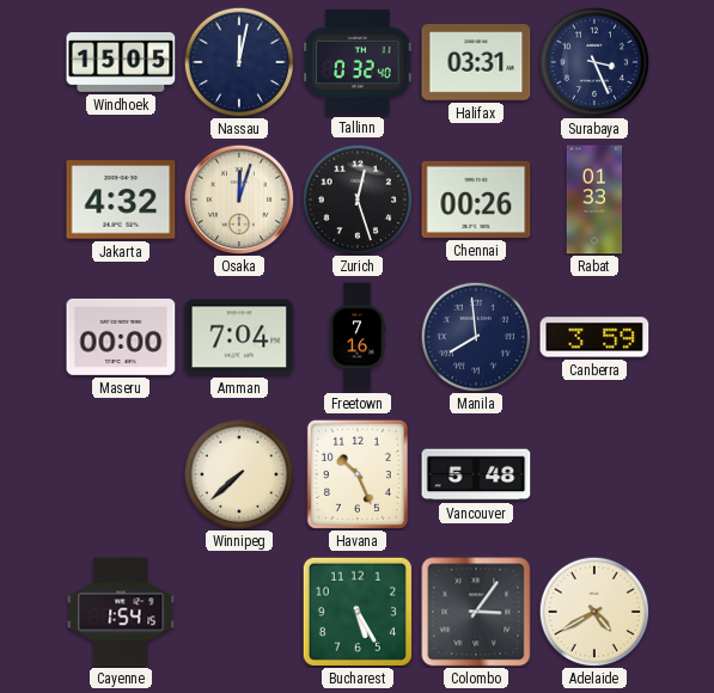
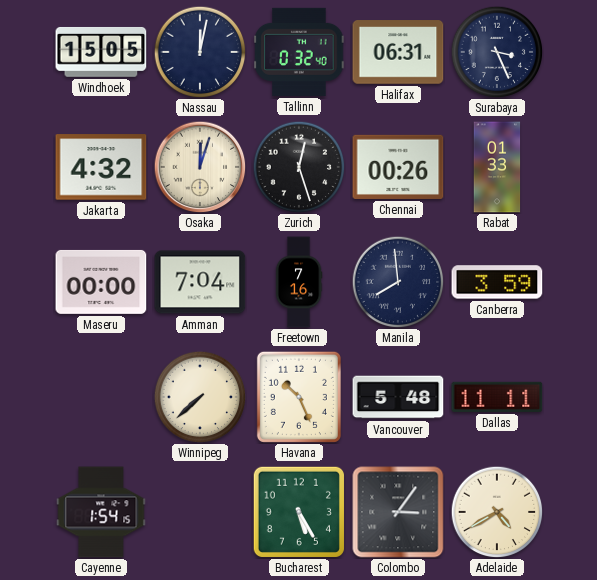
Halifax: 03:31 -> 06:31
Dallas: none -> 11:11
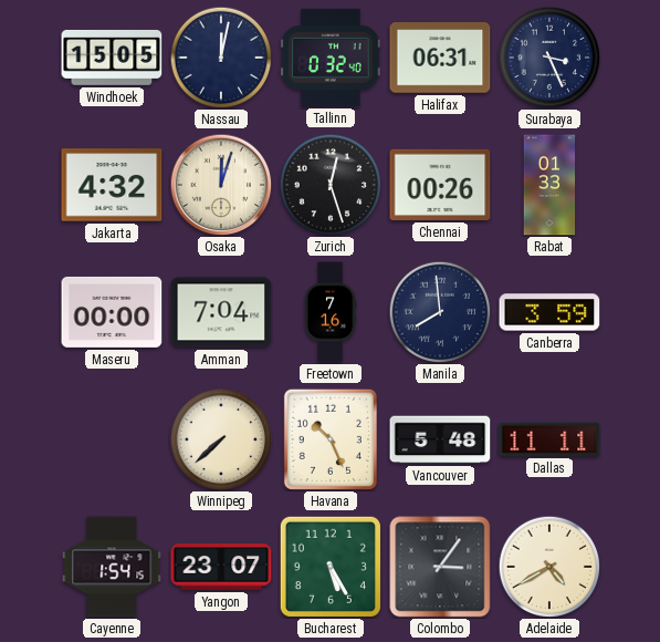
Yangon: none -> 23:07
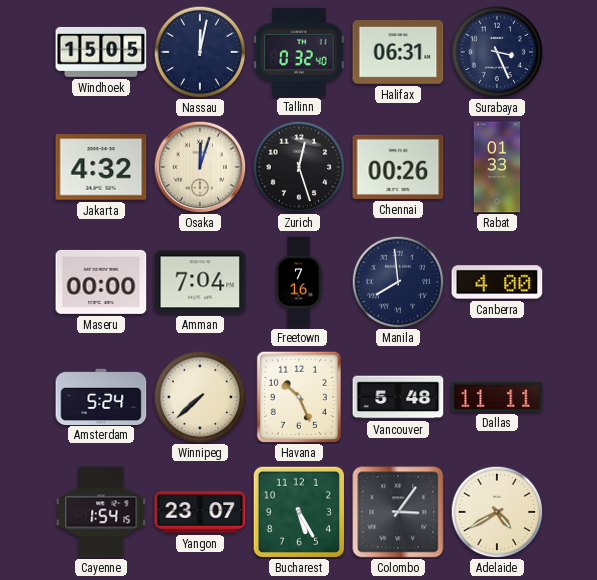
Canberra: 3:59 -> 4:00
Amsterdam: none -> 5:24
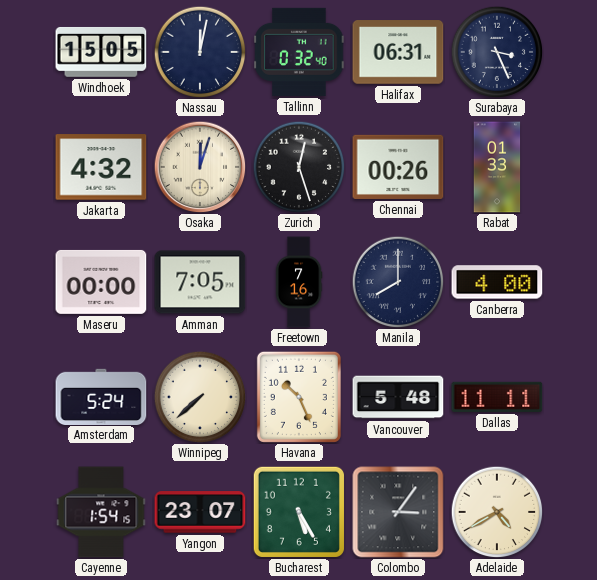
Amman: 7:04 -> 7:05
Manila: 7:59 -> 8:00
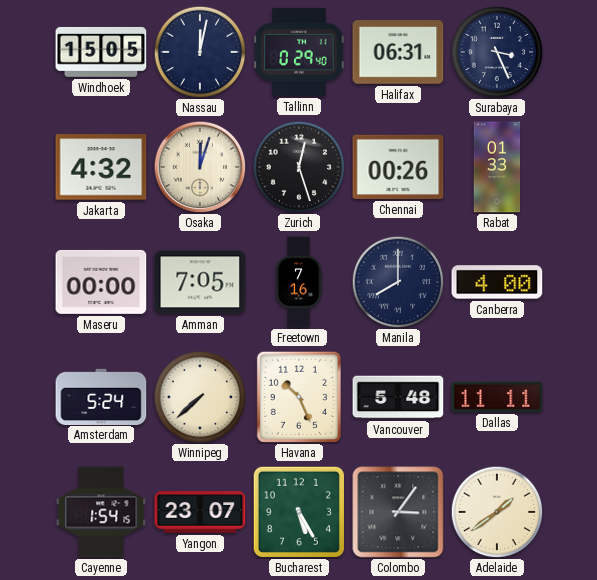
Tallinn: 0:32 -> 0:29
Adelaide: 4:40 -> 1:39
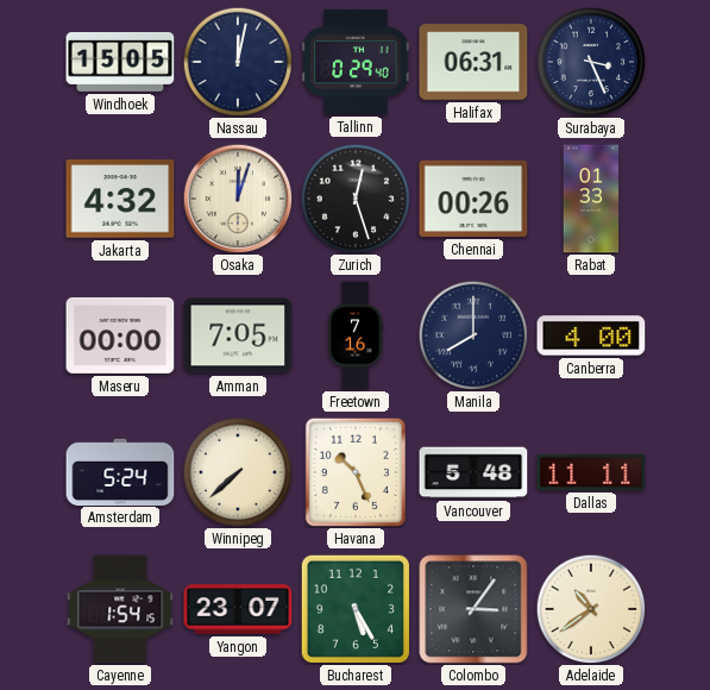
Adelaide: 1:39 -> 10:39
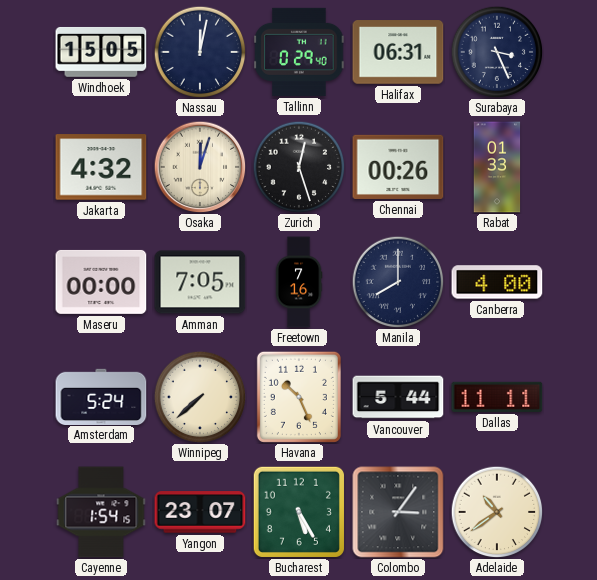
Vancouver: 5:48 -> 5:44
